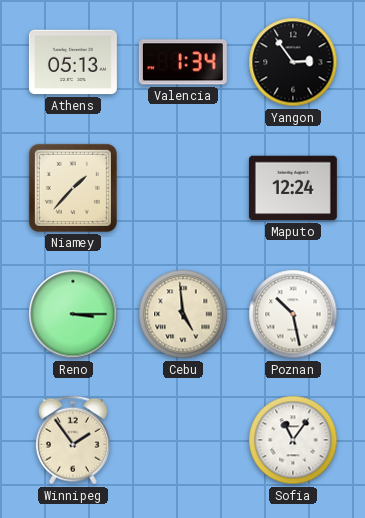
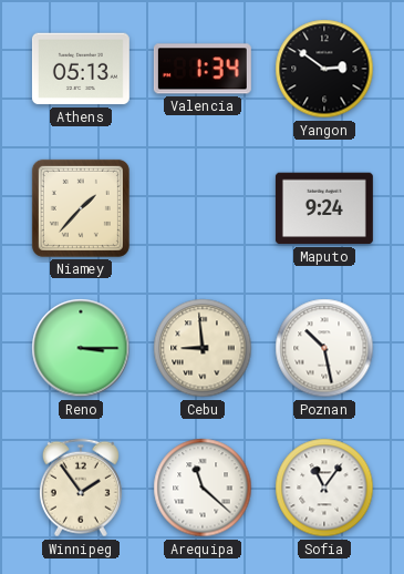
Yangon: 2:54 -> 2:51
Maputo: 12:24 -> 9:24
Cebu: 4:59 -> 8:59
Arequipa: none -> 11:22
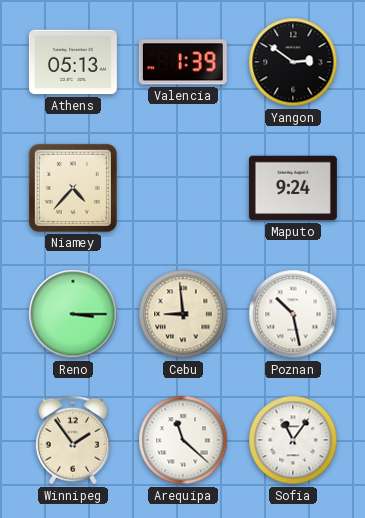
Valencia: 1:34 -> 1:39
Niamey: 1:37 -> 4:37
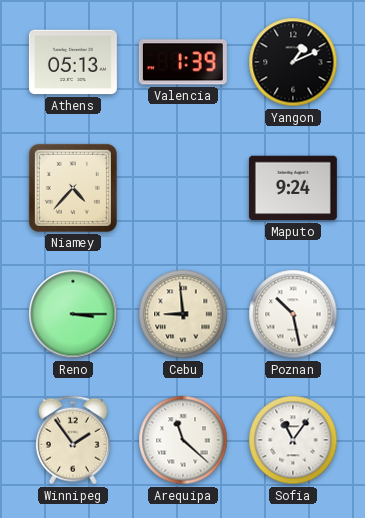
Yangon: 2:51 -> 1:11
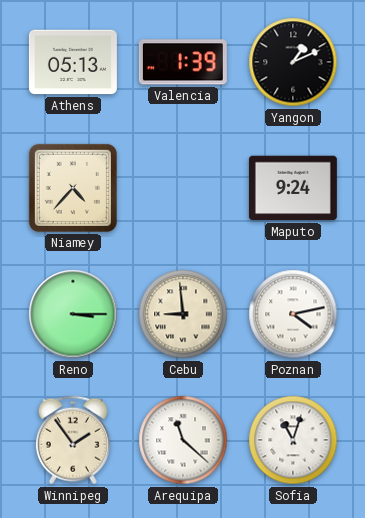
Poznan: 10:28 -> 4:13
Sofia: 11:06 -> 11:03
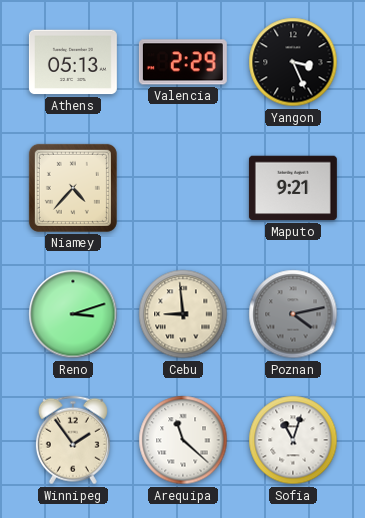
Valencia: 1:39 -> 2:29
Yangon: 1:11 -> 3:26
Maputo: 9:24 -> 9:21
Reno: 3:15 -> 3:12
Poznan dial: white -> grey
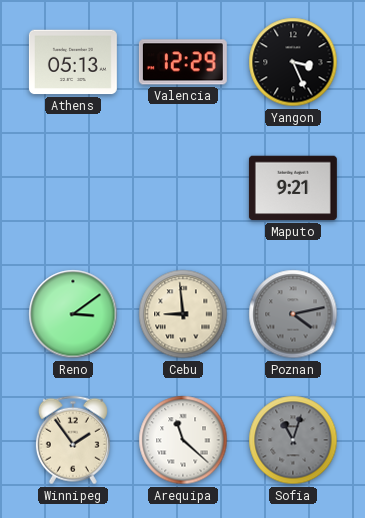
Valencia: 2:29 -> 12:29
Niamey: 4:37 -> none
Reno: 3:12 -> 3:09
Sofia dial: white -> grey
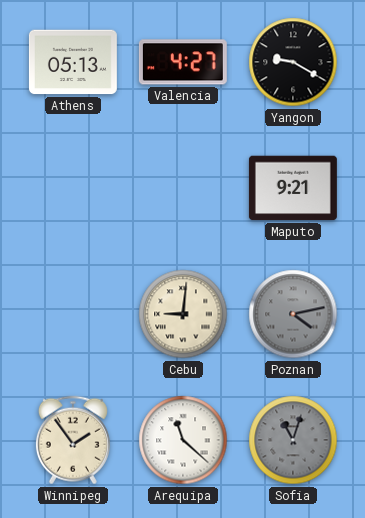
Valencia: 12:29 -> 4:27
Yangon: 3:26 -> 9:20
Reno: 3:09 -> none
Cebu: 8:59 -> 9:01
